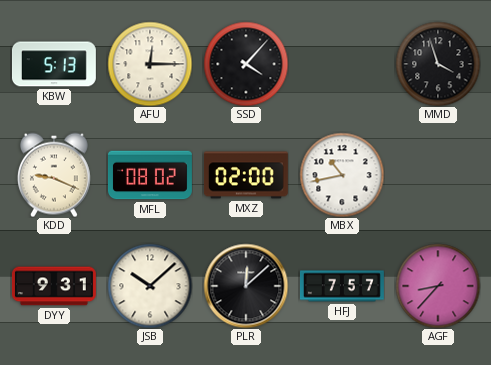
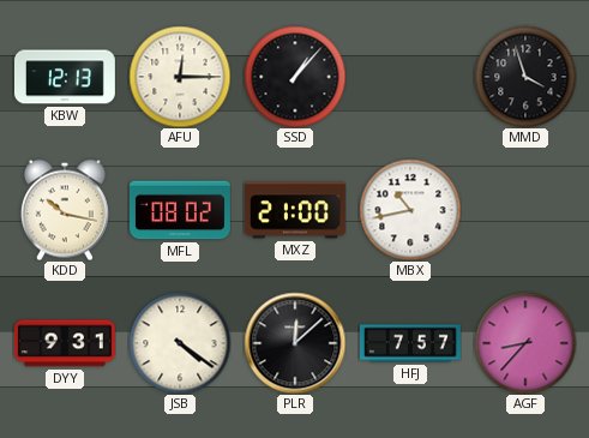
KBW: 5:13 -> 12:13
SSD: 4:07 -> 1:07
KDD: 9:19 -> 10:17
MXZ: 02:00 -> 21:00
JSB: 10:08 -> 4:21
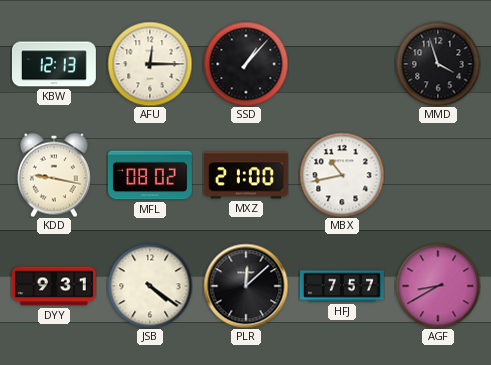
KDD: 10:17 -> 9:17
AGF: 8:37 -> 8:40
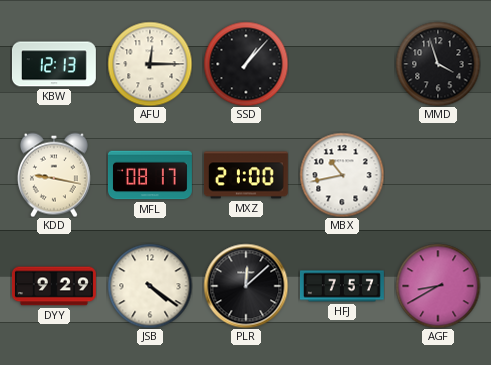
MFL: 08:02 -> 08:17
DYY: 9:31 -> 9:29
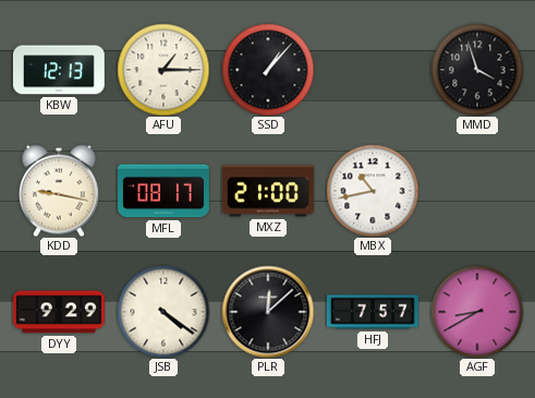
AFU: 12:15 -> 1:15
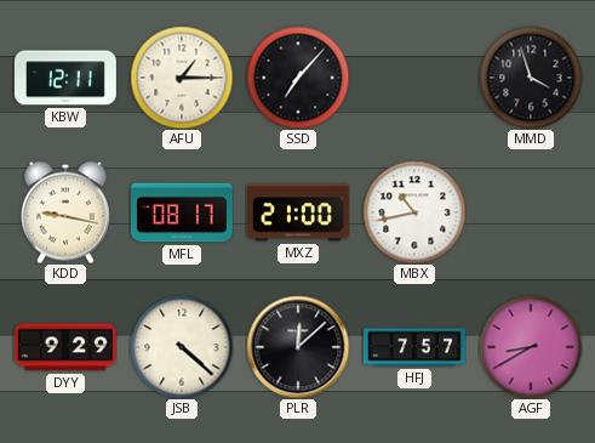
KBW: 12:13 -> 12:11
SSD: 1:07 -> 7:07
JSB: 4:21 -> 4:22
